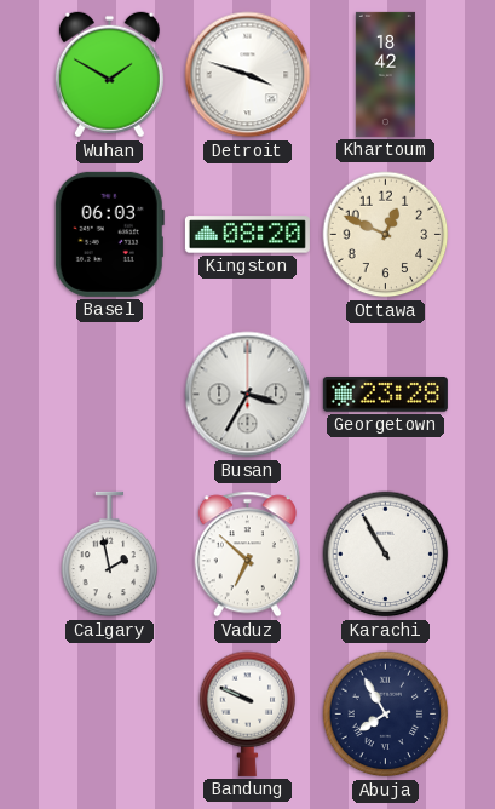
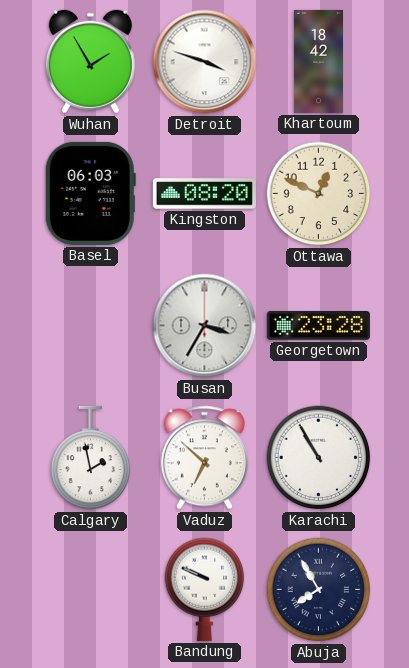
Wuhan: 1:50 -> 1:55
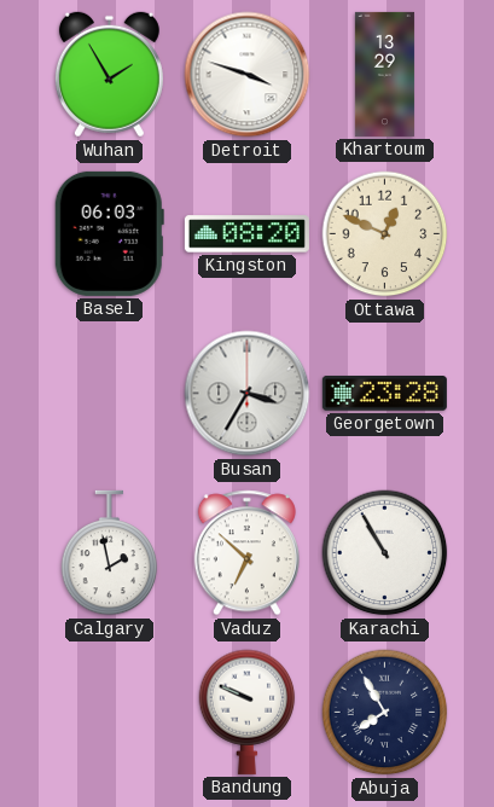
Khartoum: 18:42 -> 13:29
